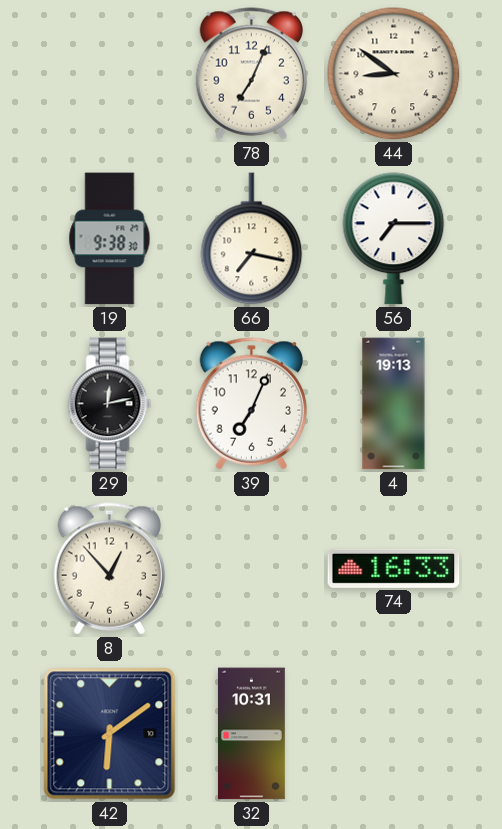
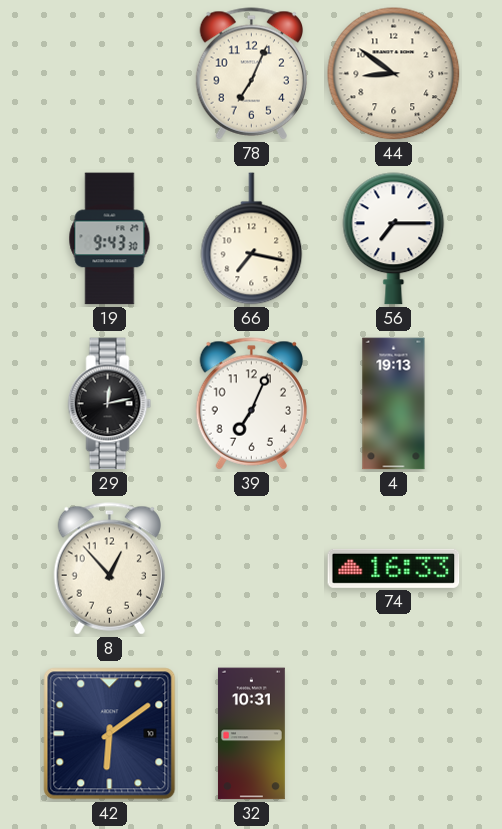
19: 9:38 -> 9:43
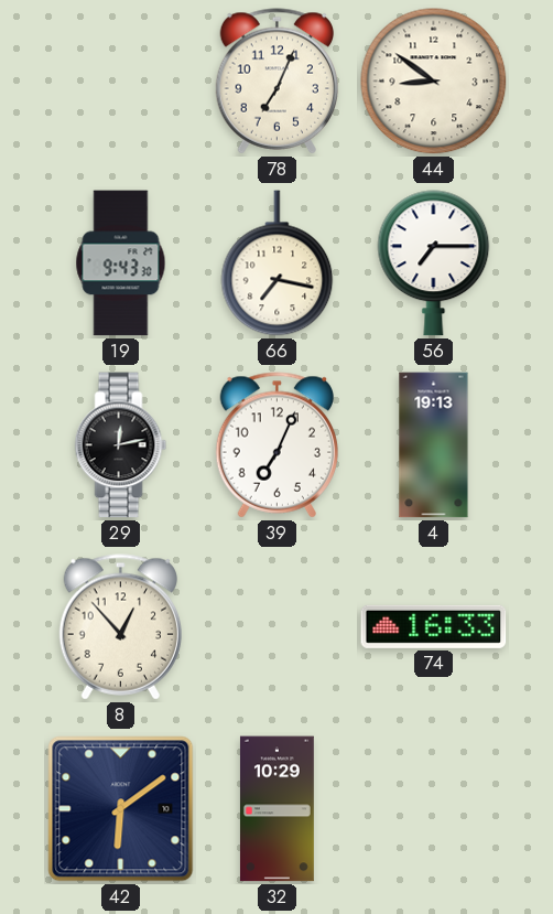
32: 10:31 -> 10:29
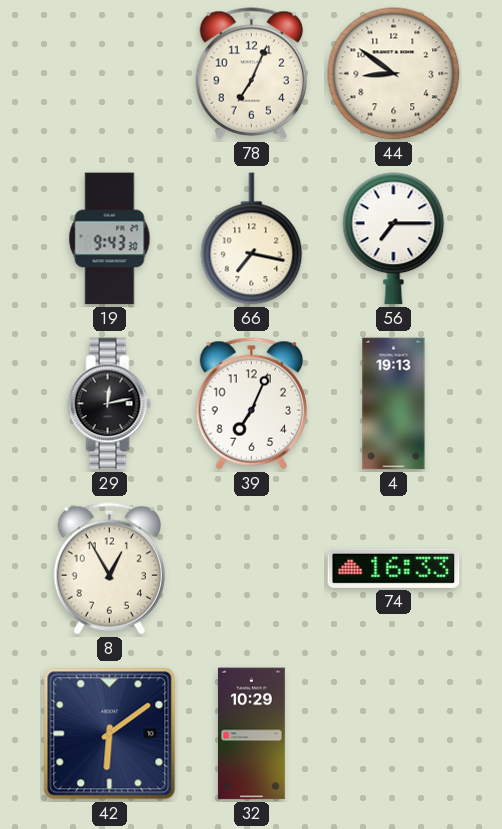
8: 12:53 -> 12:55
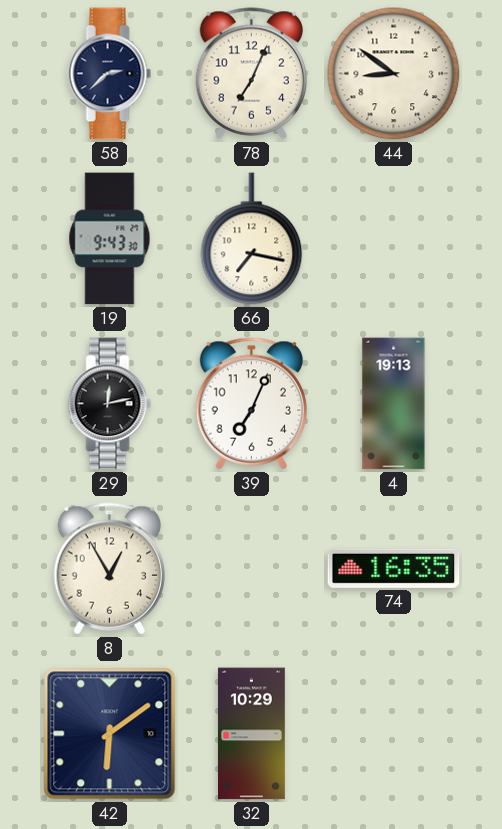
58: none -> 2:38
56: 7:15 -> none
74: 16:33 -> 16:35
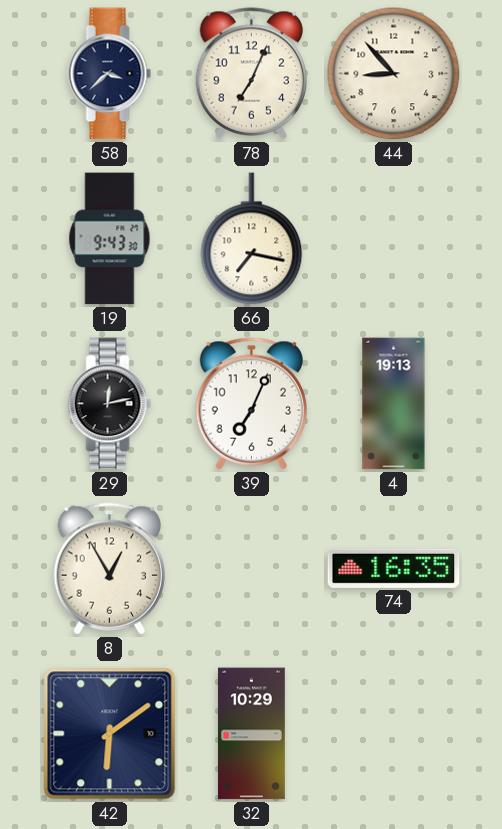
58: 2:38 -> 3:38
44: 8:51 -> 8:53
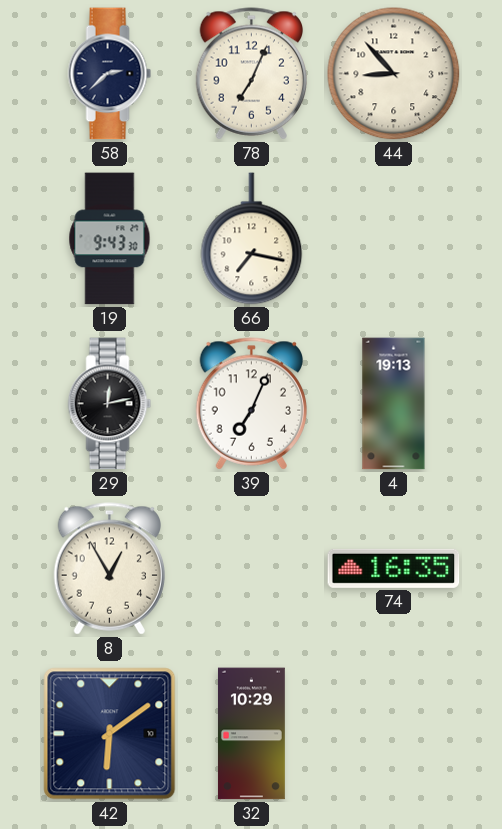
58: 3:38 -> 2:38
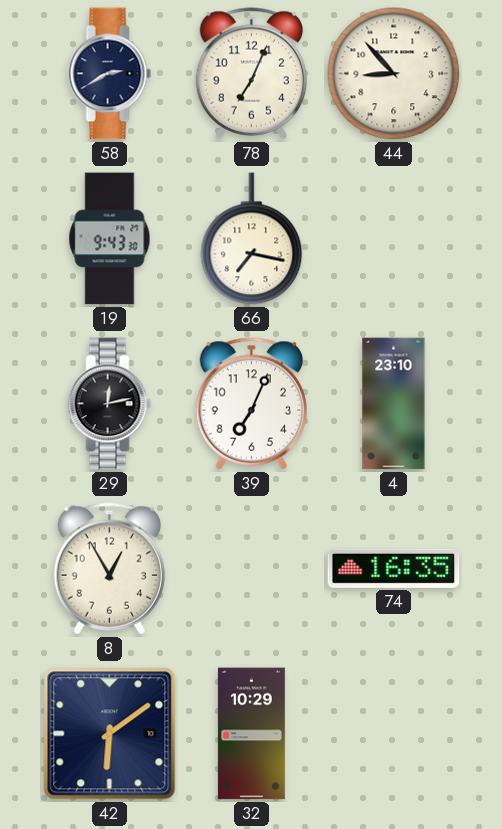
58: 2:38 -> 2:40
4: 19:13 -> 23:10
